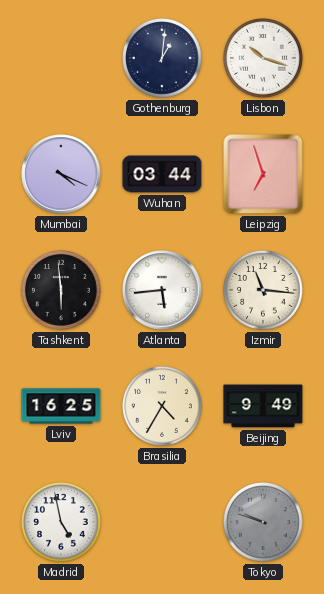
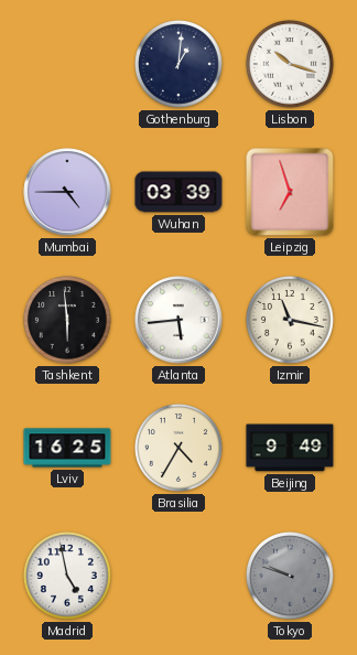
Mumbai: 4:19 -> 4:45
Wuhan: 03:44 -> 03:39
Izmir: 11:16 -> 11:17
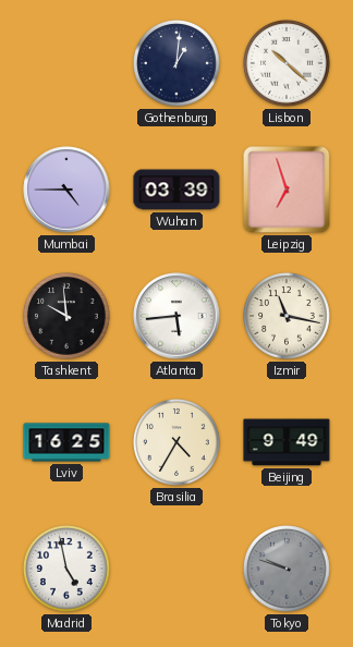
Lisbon: 10:18 -> 10:22
Tashkent: 5:59 -> 9:59
